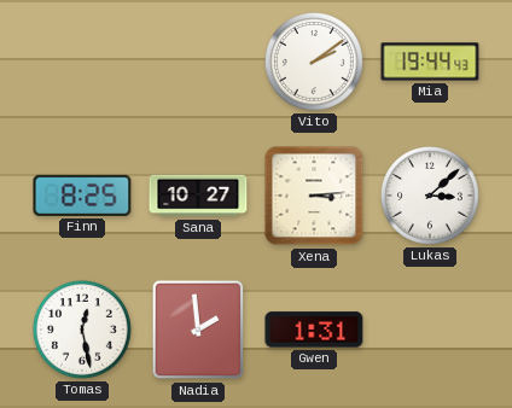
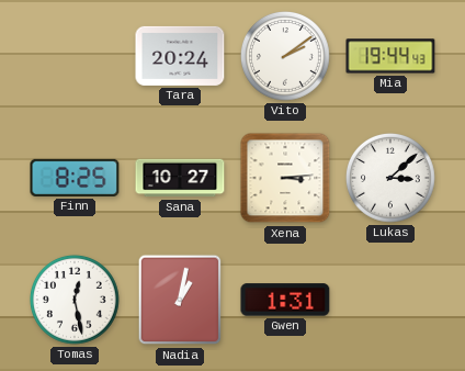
Tara: none -> 20:24
Nadia: 1:59 -> 1:02
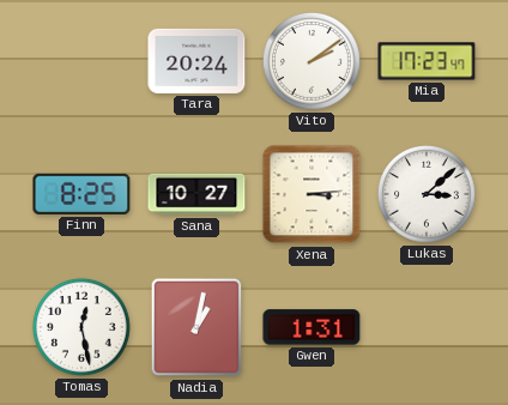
Mia: 19:44 -> 17:23
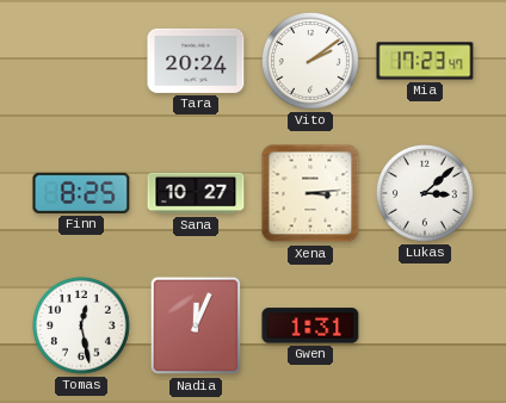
Nadia: 1:02 -> 12:04
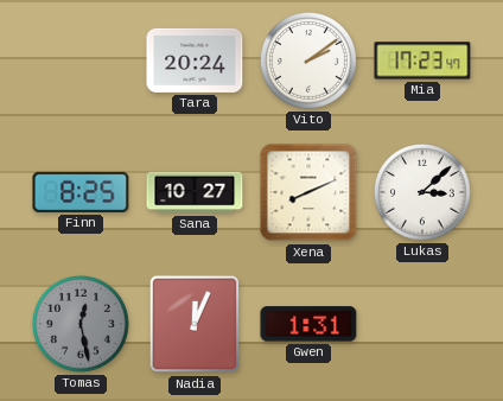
Xena: 3:14 -> 8:11
Tomas dial: white -> grey
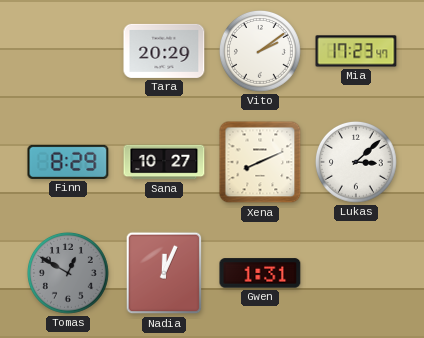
Tara: 20:24 -> 20:29
Finn: 8:25 -> 8:29
Tomas: 12:28 -> 12:50
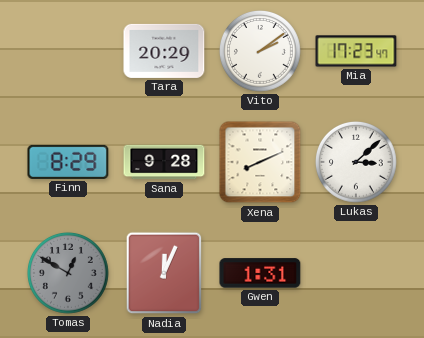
Sana: 10:27 -> 9:28
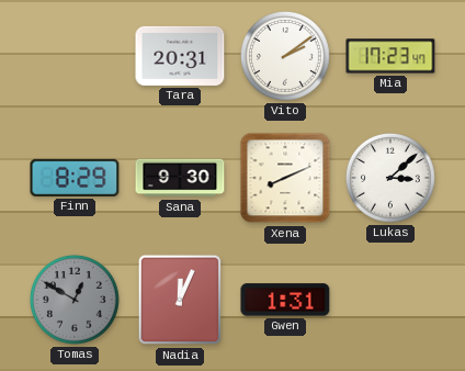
Tara: 20:29 -> 20:31
Sana: 9:28 -> 9:30
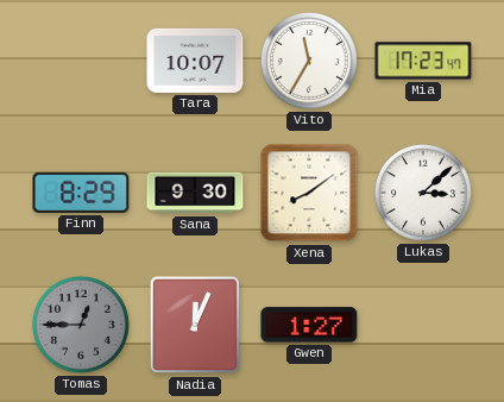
Tara: 20:31 -> 10:07
Vito: 2:09 -> 11:35
Xena: 8:11 -> 8:09
Tomas: 12:50 -> 12:45
Gwen: 1:31 -> 1:27
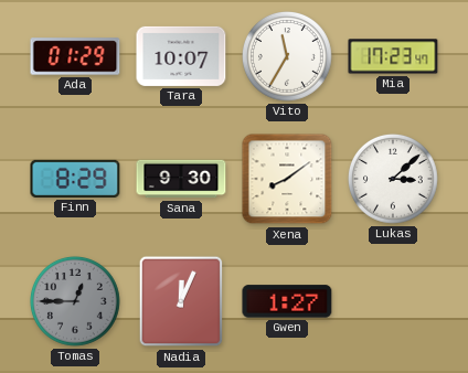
Ada: none -> 01:29
